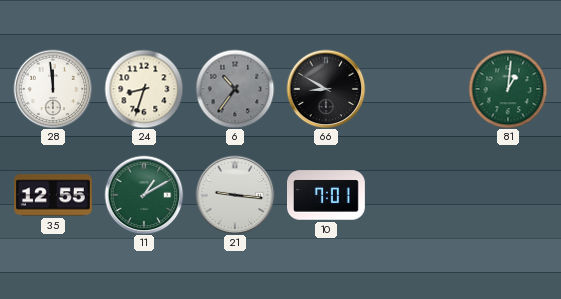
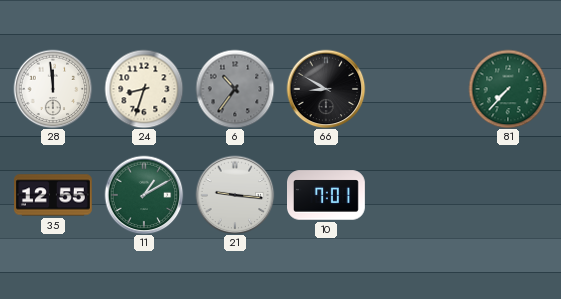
81: 1:01 -> 7:37
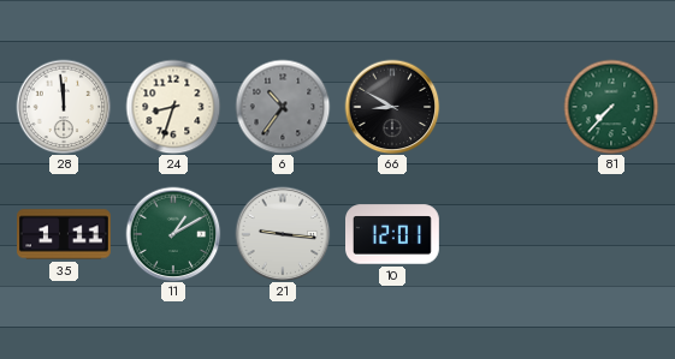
35: 12:55 -> 1:11
10: 7:01 -> 12:01
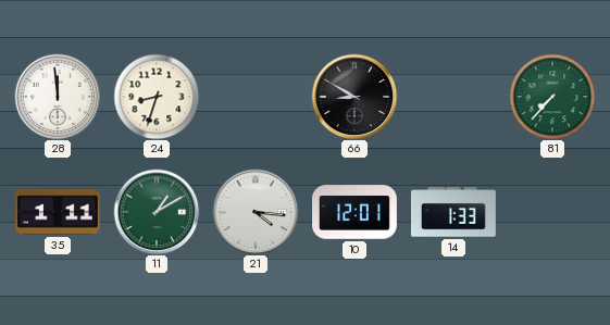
6: 10:36 -> none
21: 9:16 -> 4:16
14: none -> 1:33
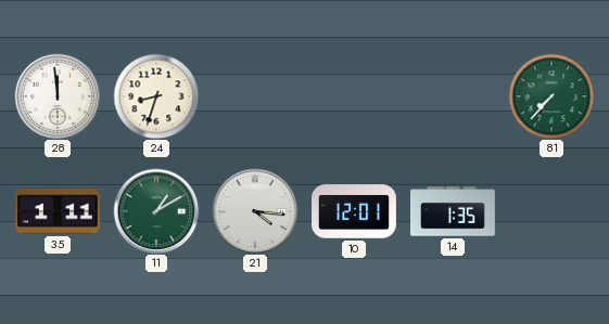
66: 8:50 -> none
14: 1:33 -> 1:35
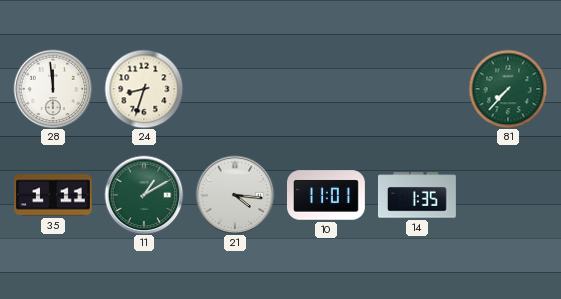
10: 12:01 -> 11:01
